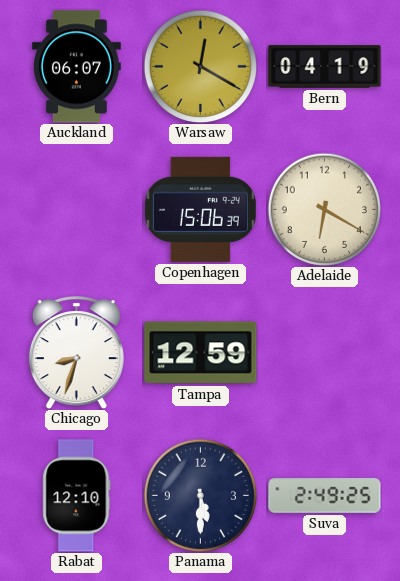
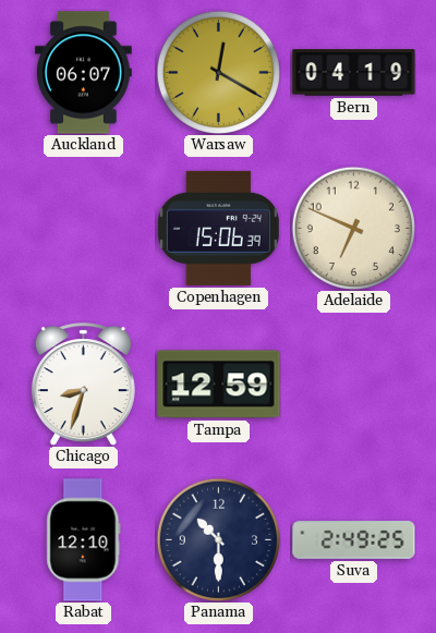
Adelaide: 6:20 -> 6:49
Panama: 5:30 -> 10:30
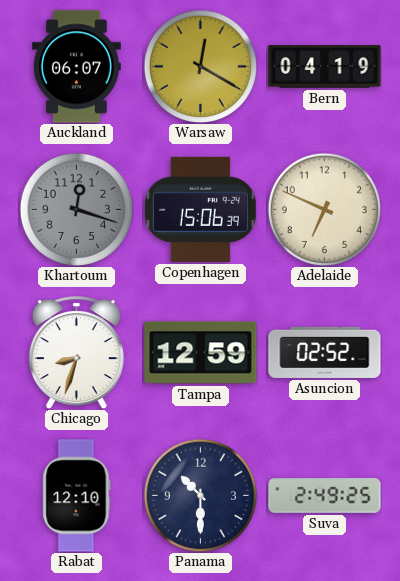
Khartoum: none -> 12:18
Asuncion: none -> 02:52
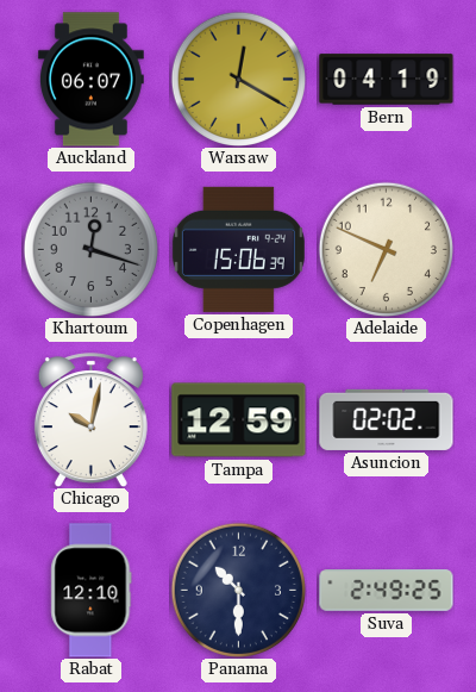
Chicago: 8:33 -> 10:02
Asuncion: 02:52 -> 02:02
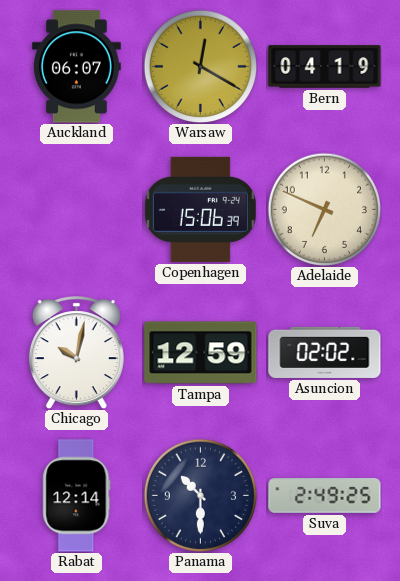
Khartoum: 12:18 -> none
Rabat: 12:10 -> 12:14
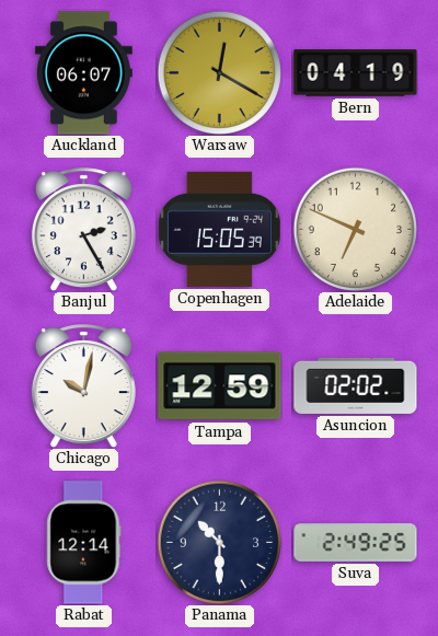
Banjul: none -> 2:25
Copenhagen: 15:06 -> 15:05
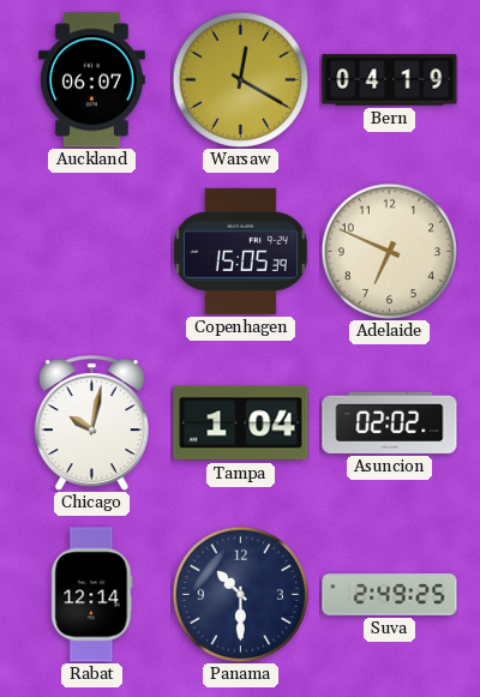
Banjul: 2:25 -> none
Tampa: 12:59 -> 1:04
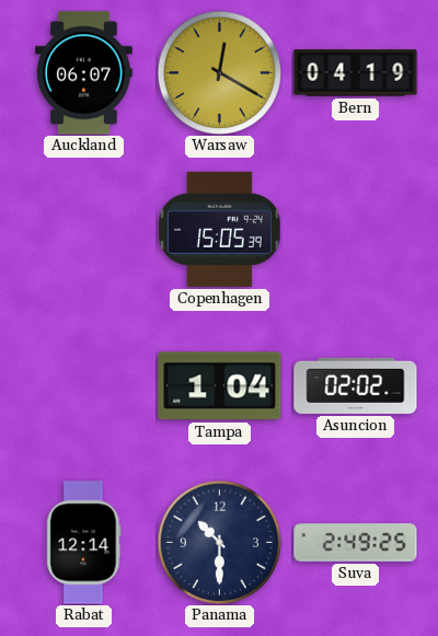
Adelaide: 6:49 -> none
Chicago: 10:02 -> none
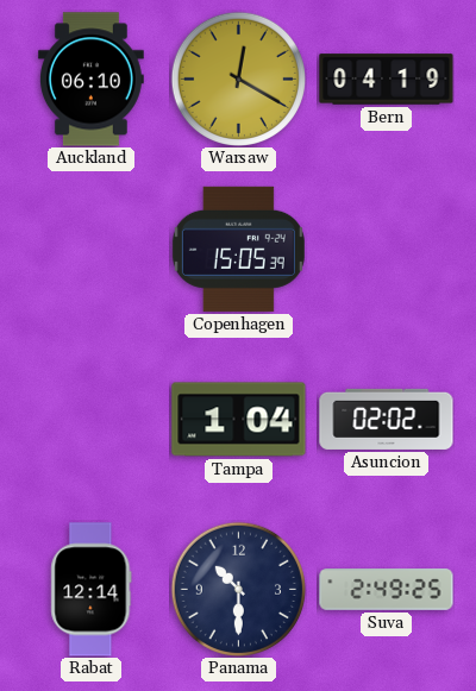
Auckland: 06:07 -> 06:10
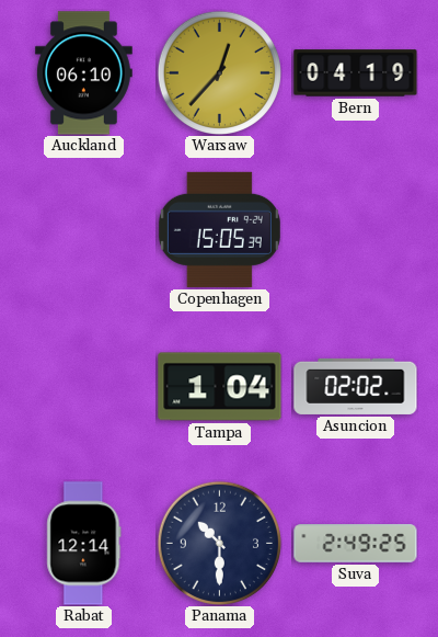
Warsaw: 12:20 -> 12:37
